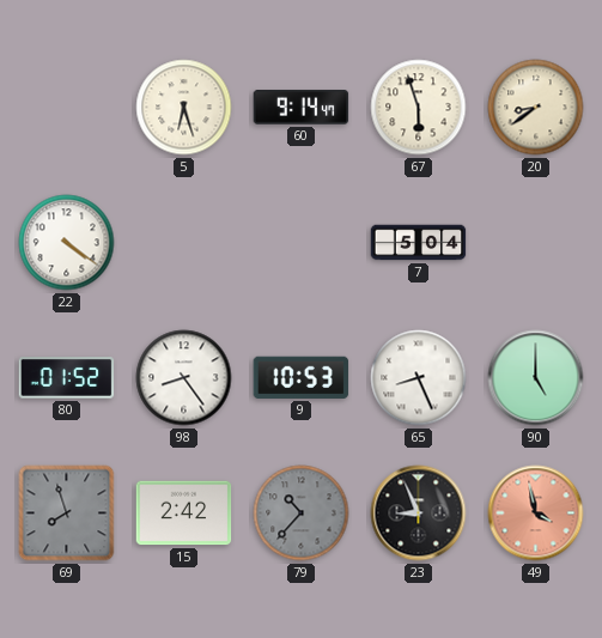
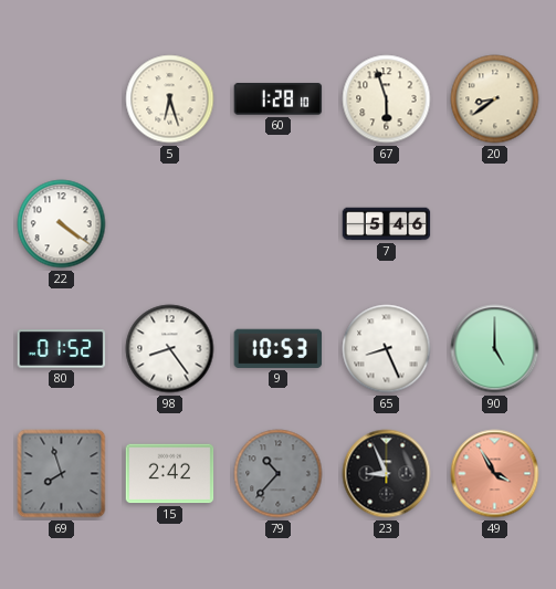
60: 9:14 -> 1:28
7: 5:04 -> 5:46
49: 3:58 -> 3:55
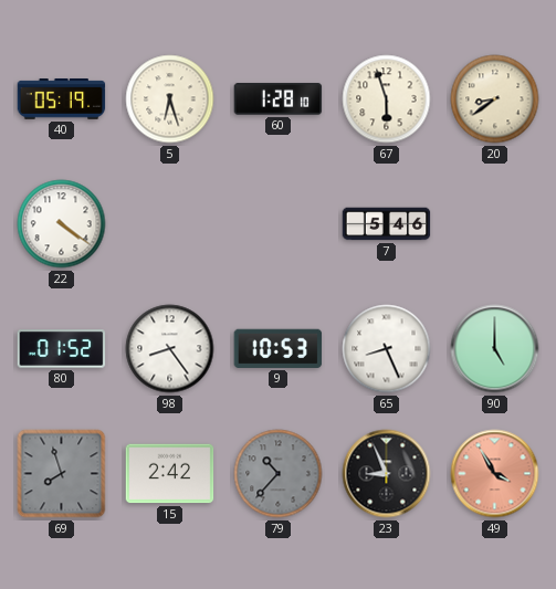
40: none -> 05:19
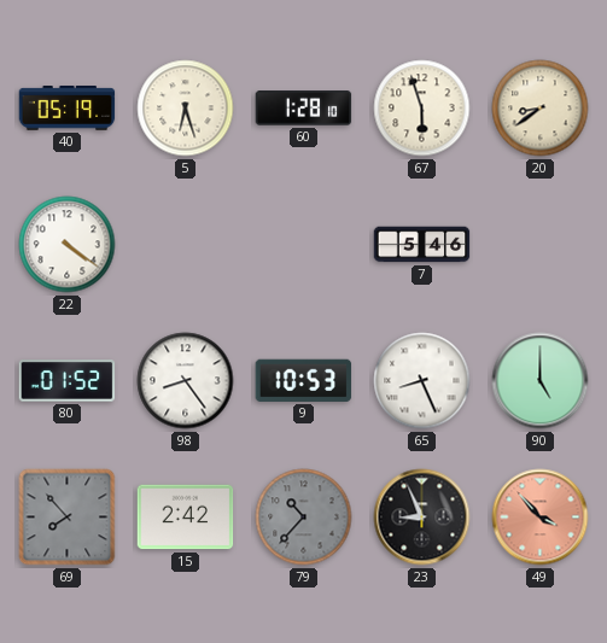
69: 7:57 -> 7:53
49: 3:55 -> 3:53
